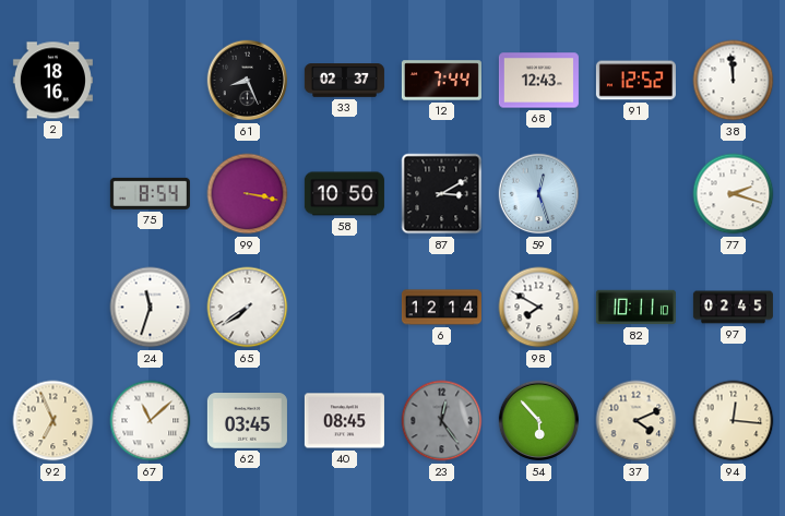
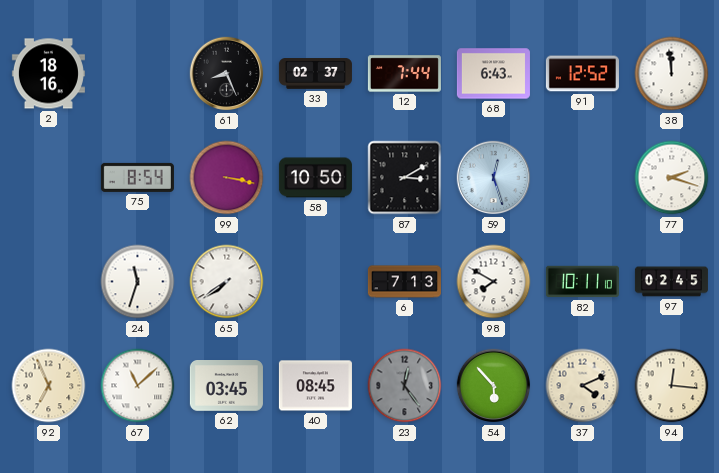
68: 12:43 -> 6:43
6: 12:14 -> 7:13
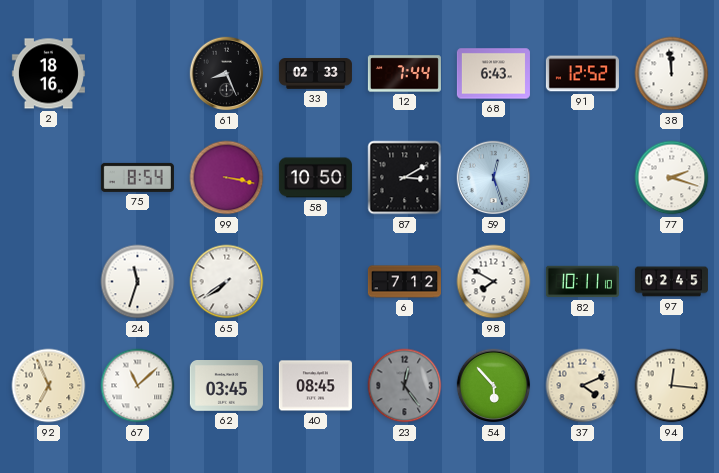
33: 02:37 -> 02:33
6: 7:13 -> 7:12
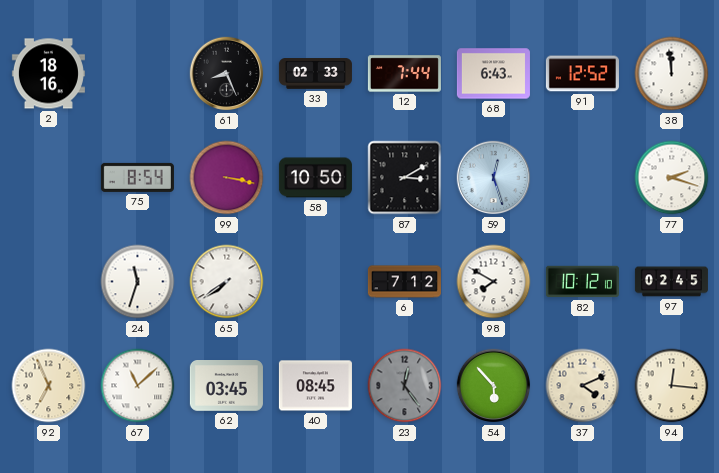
82: 10:11 -> 10:12
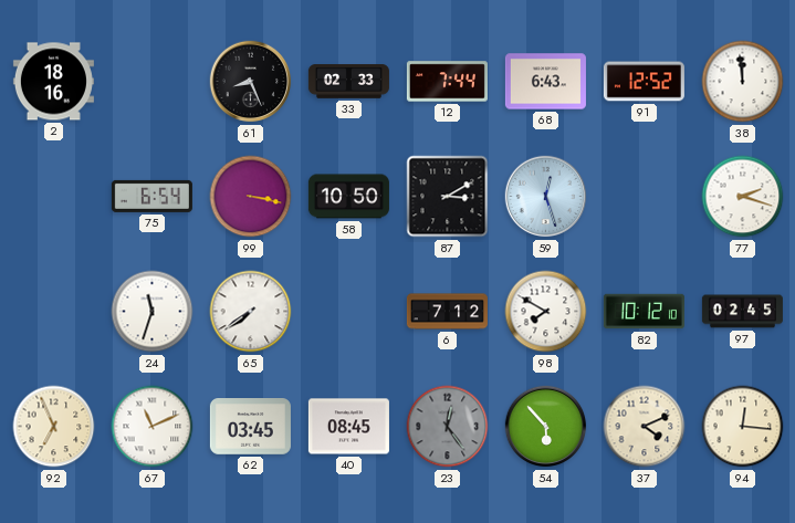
75: 8:54 -> 6:54
67: 11:08 -> 11:11
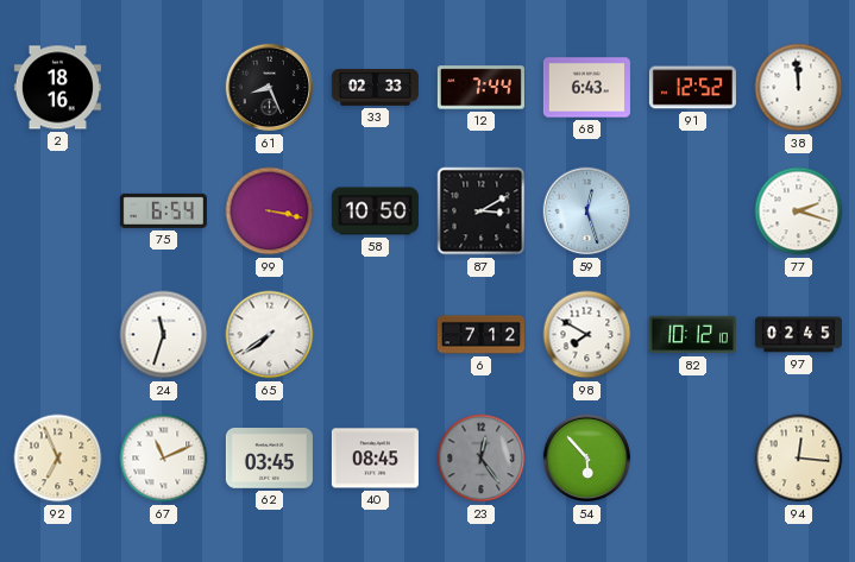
37: 4:11 -> none
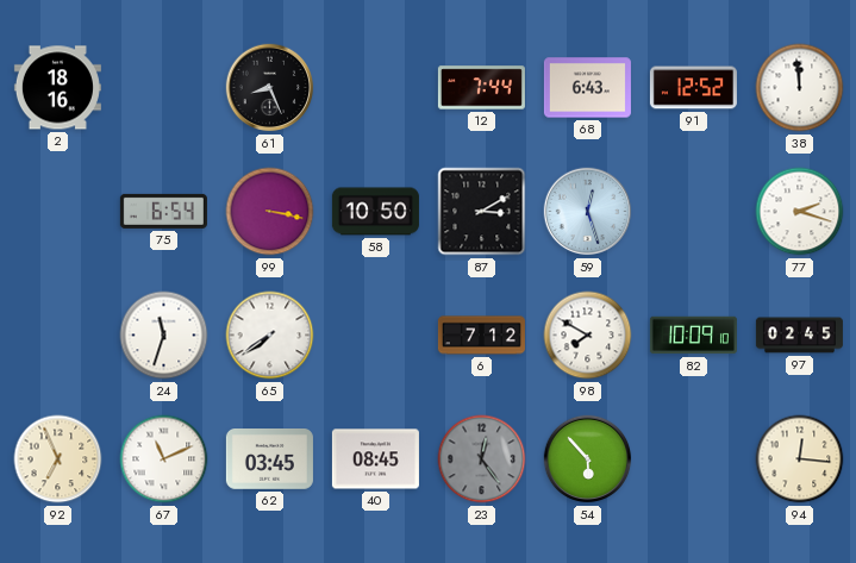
33: 02:33 -> none
82: 10:12 -> 10:09
